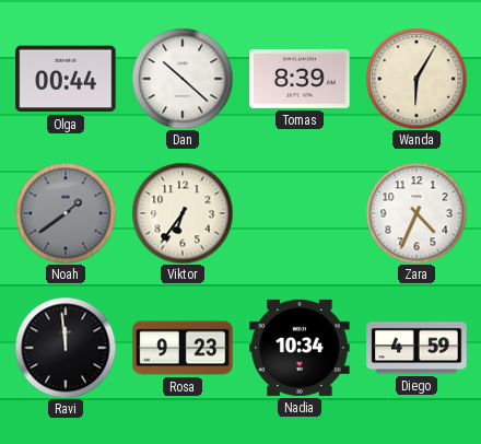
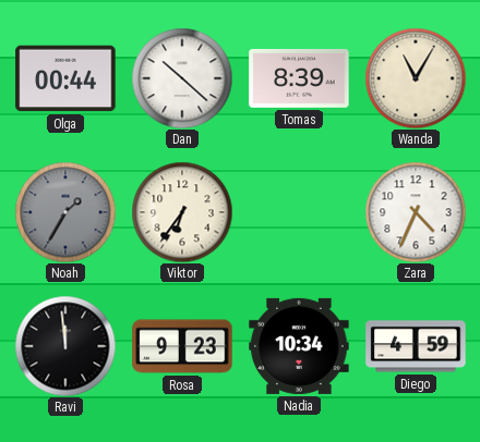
Wanda: 6:05 -> 11:05
Noah: 1:39 -> 1:35
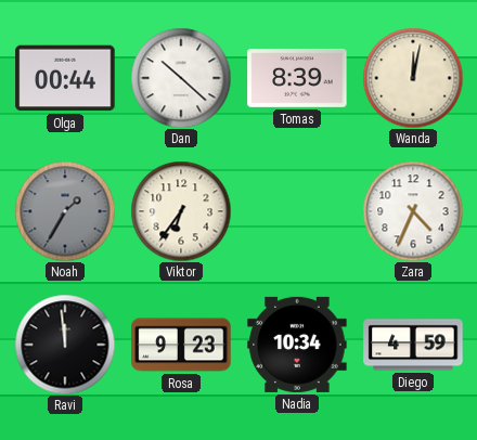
Wanda: 11:05 -> 12:02
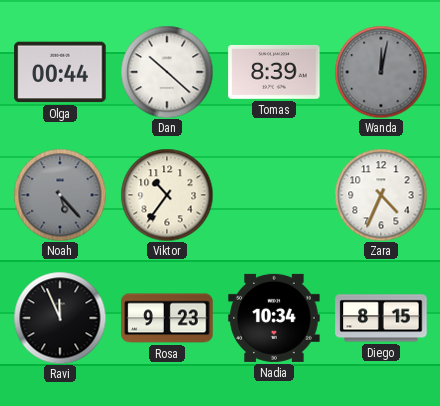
Wanda dial: cream -> grey
Noah: 1:35 -> 5:23
Viktor: 6:36 -> 10:36
Ravi: 11:59 -> 11:56
Diego: 4:59 -> 8:15
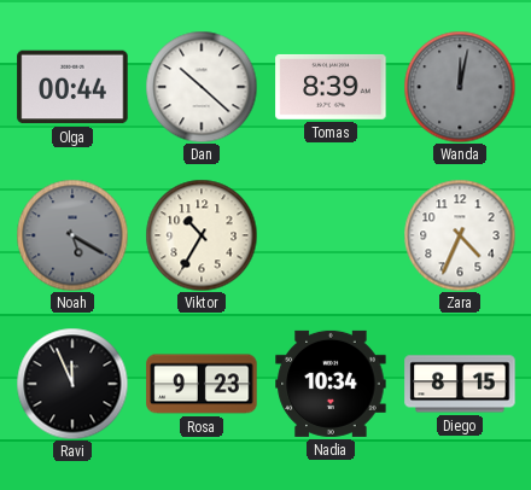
Noah: 5:23 -> 5:20
Viktor: 10:36 -> 10:35
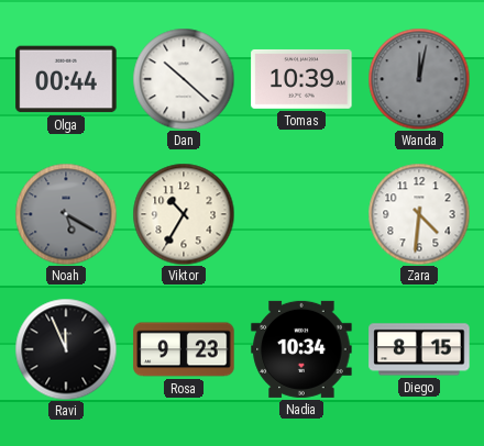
Tomas: 8:39 -> 10:39
Zara: 4:34 -> 4:31
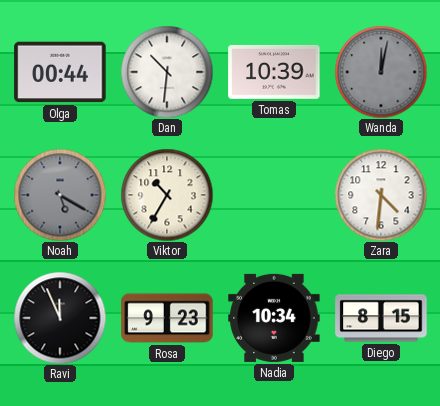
Dan: 10:22 -> 10:31
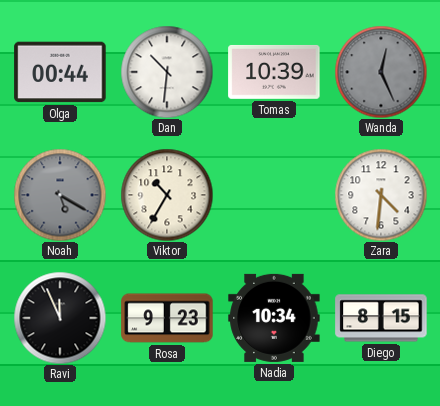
Wanda: 12:02 -> 12:26
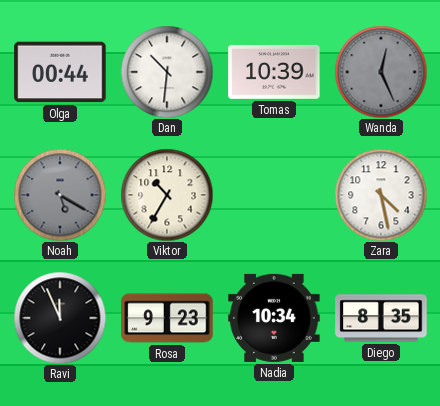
Zara: 4:31 -> 4:28
Diego: 8:15 -> 8:35
